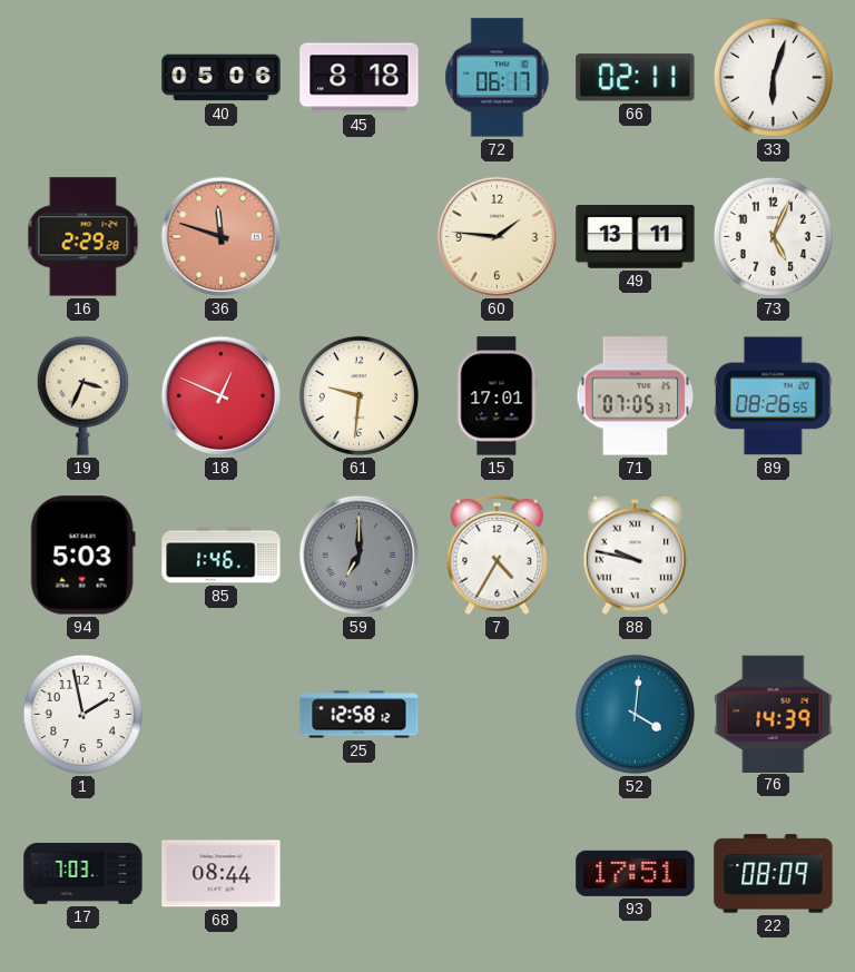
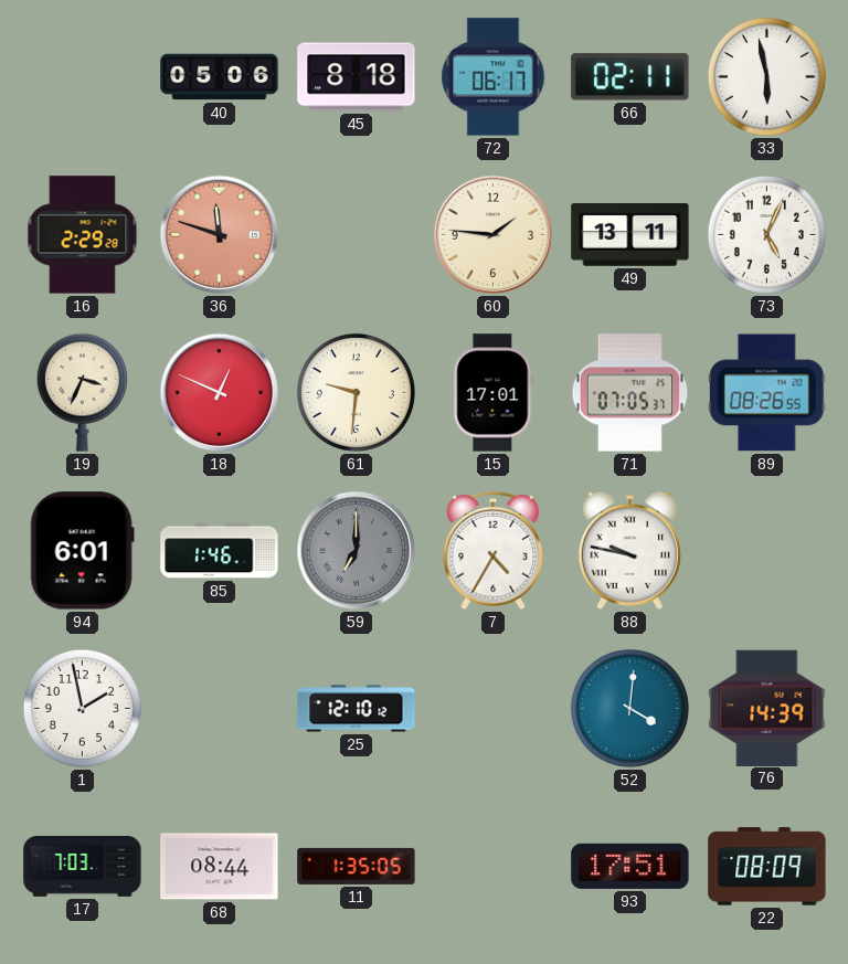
33: 6:03 -> 5:58
94: 5:03 -> 6:01
25: 12:58 -> 12:10
11: none -> 1:35
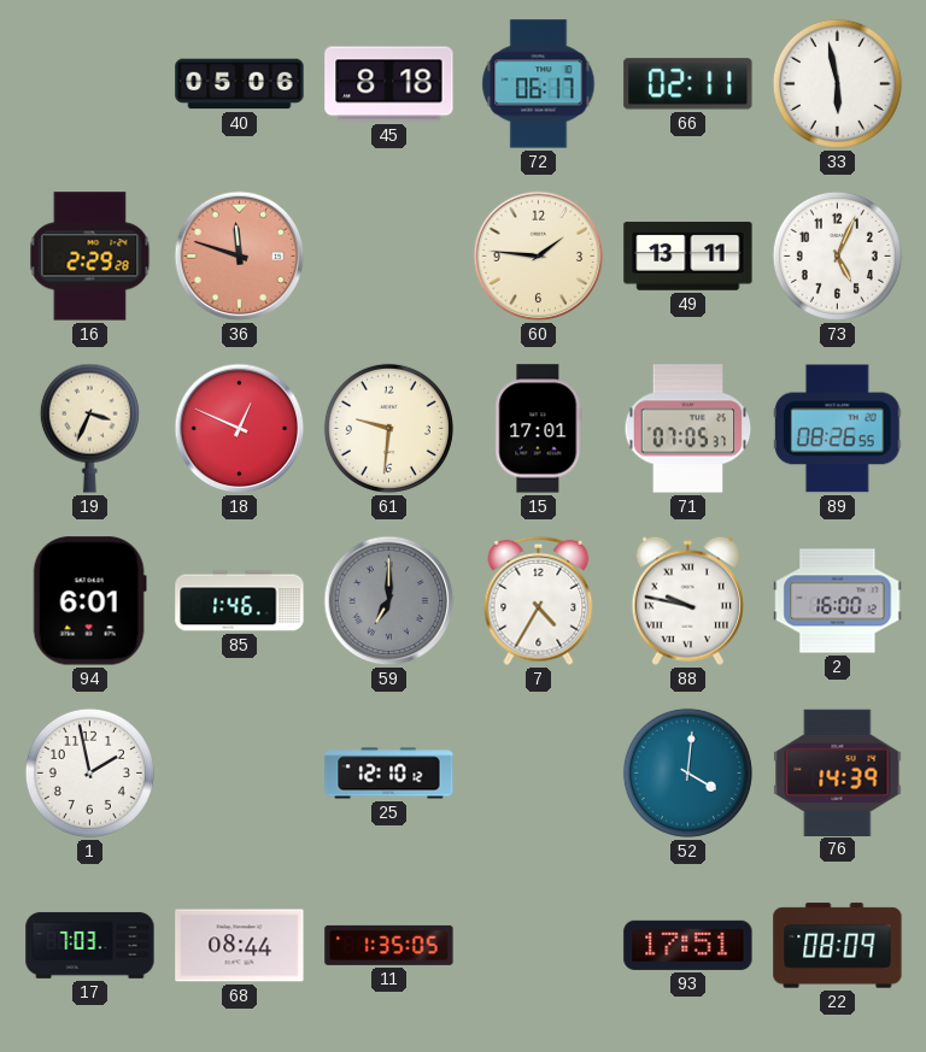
2: none -> 16:00
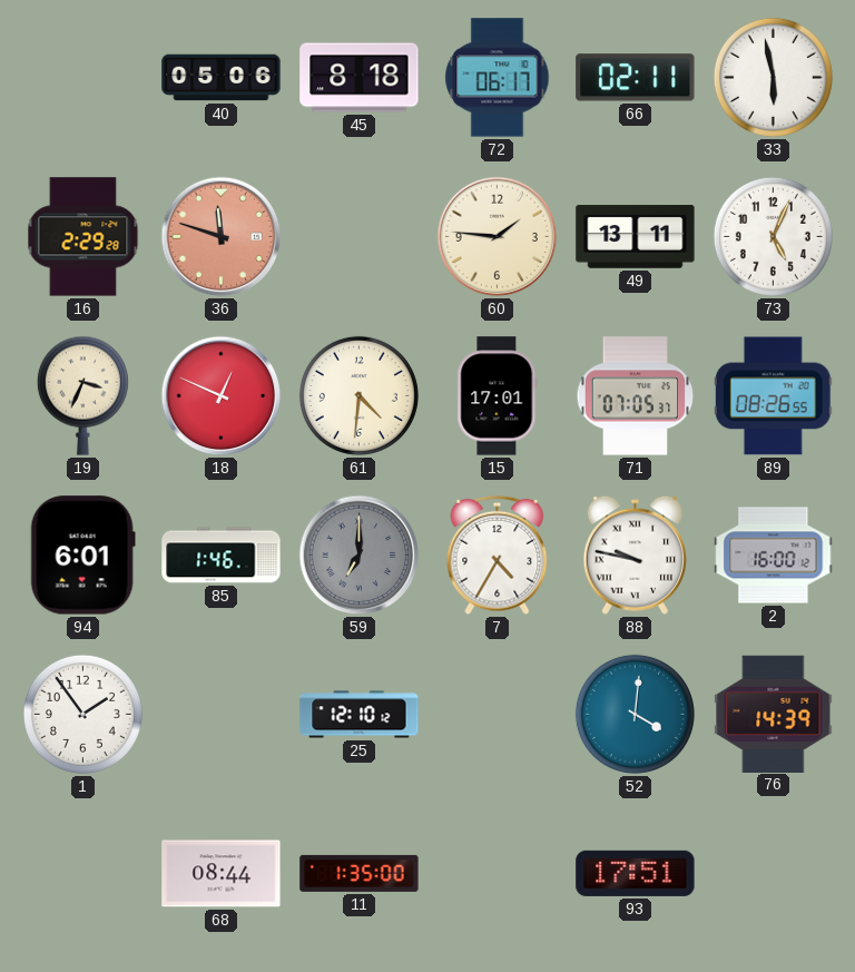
61: 9:31 -> 4:31
1: 1:58 -> 1:54
17: 7:03 -> none
11: 1:35:05 -> 1:35:00
22: 08:09 -> none
